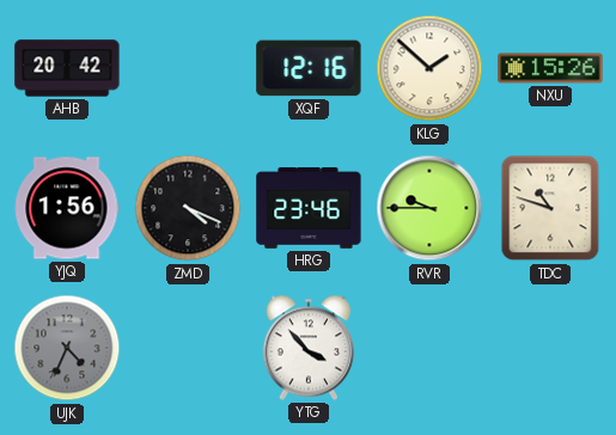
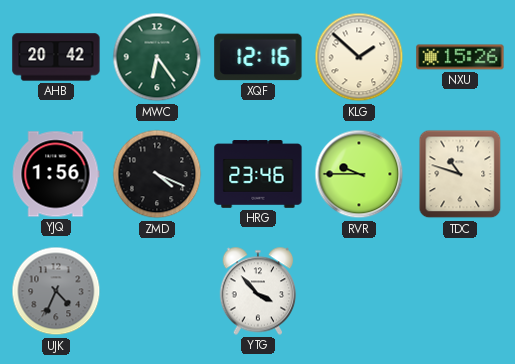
MWC: none -> 6:24
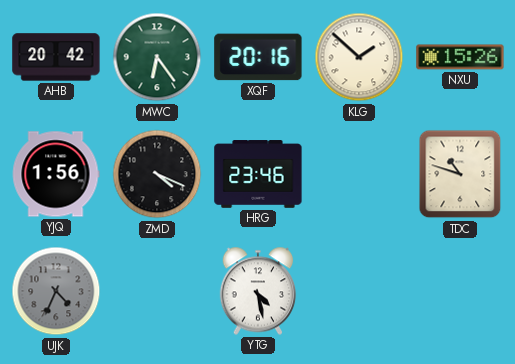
XQF: 12:16 -> 20:16
RVR: 9:45 -> none
YTG: 3:53 -> 4:28
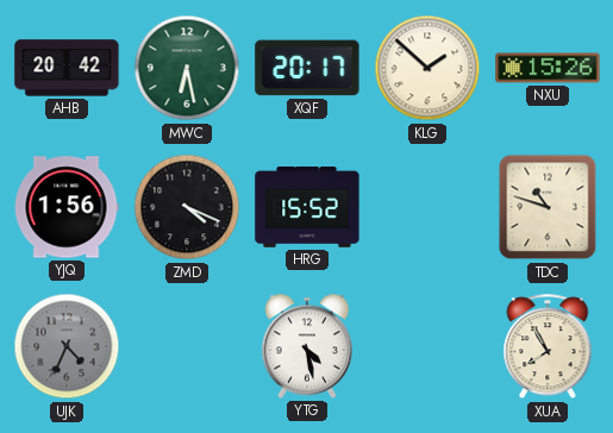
MWC: 6:24 -> 6:28
XQF: 20:16 -> 20:17
HRG: 23:46 -> 15:52
XUA: none -> 7:55
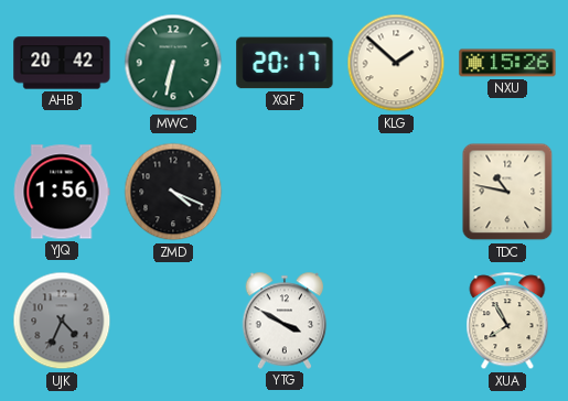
MWC: 6:28 -> 6:32
HRG: 15:52 -> none
TDC: 10:48 -> 10:47
YTG: 4:28 -> 3:50
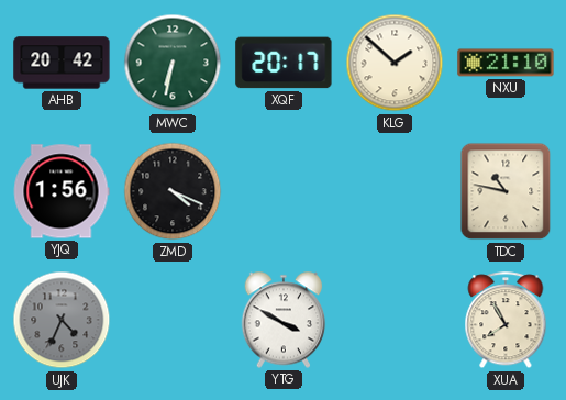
NXU: 15:26 -> 21:10
